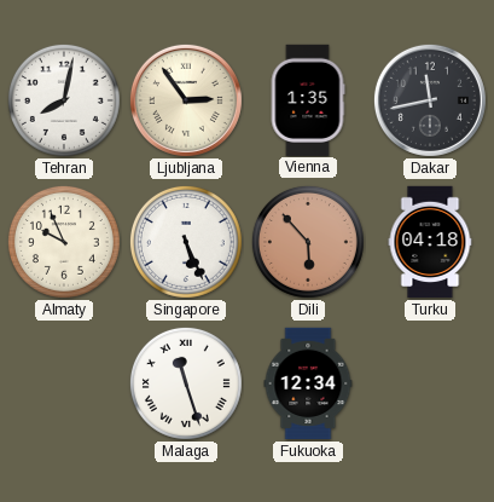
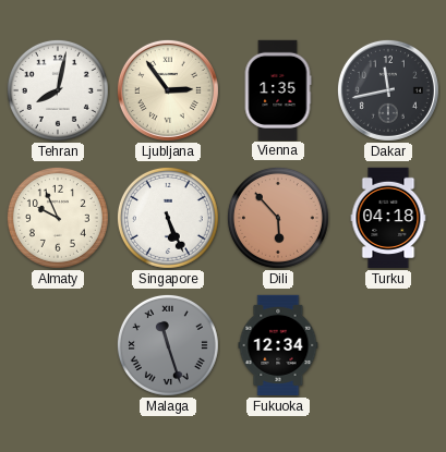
Malaga dial: white -> grey
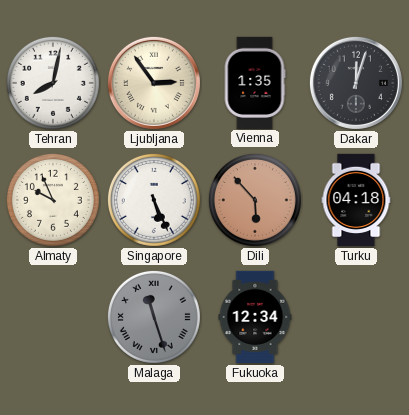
Dakar: 11:43 -> 12:03
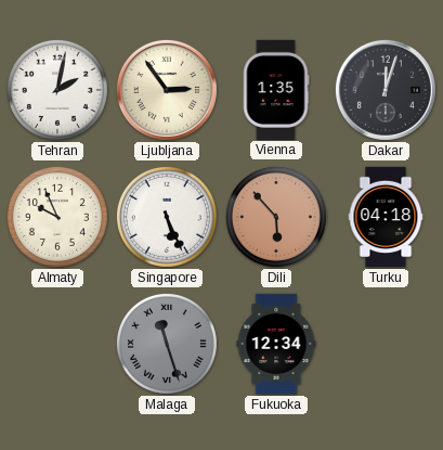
Tehran: 8:02 -> 2:02
